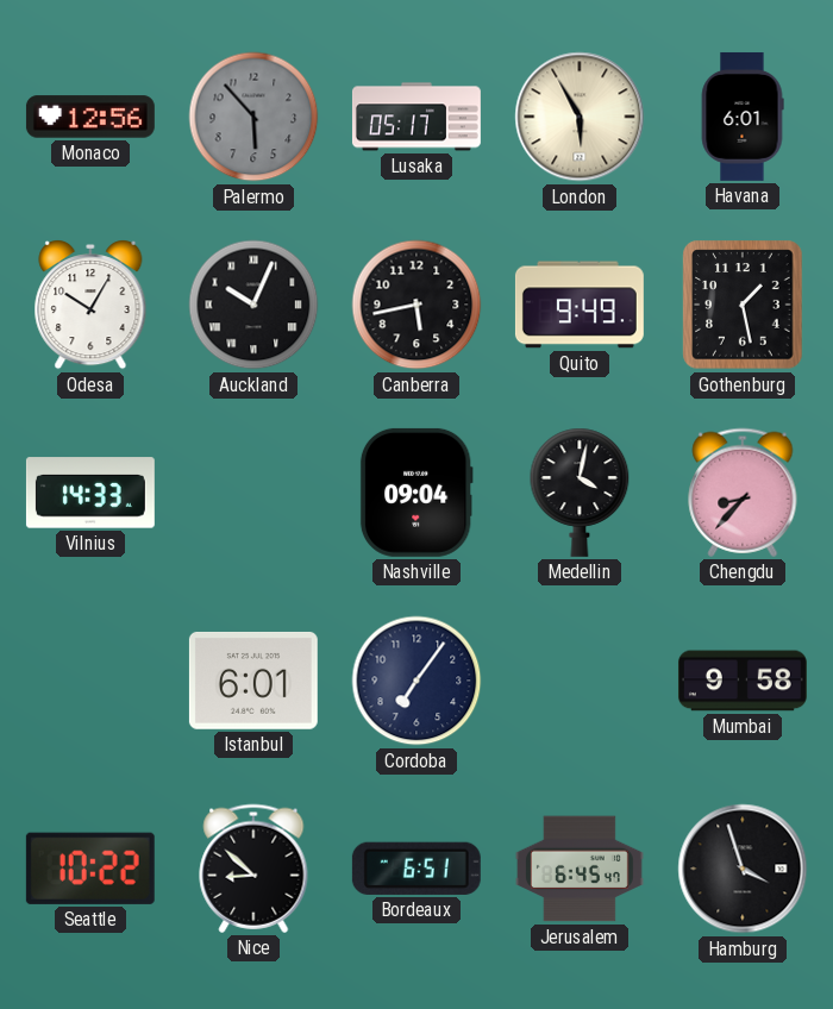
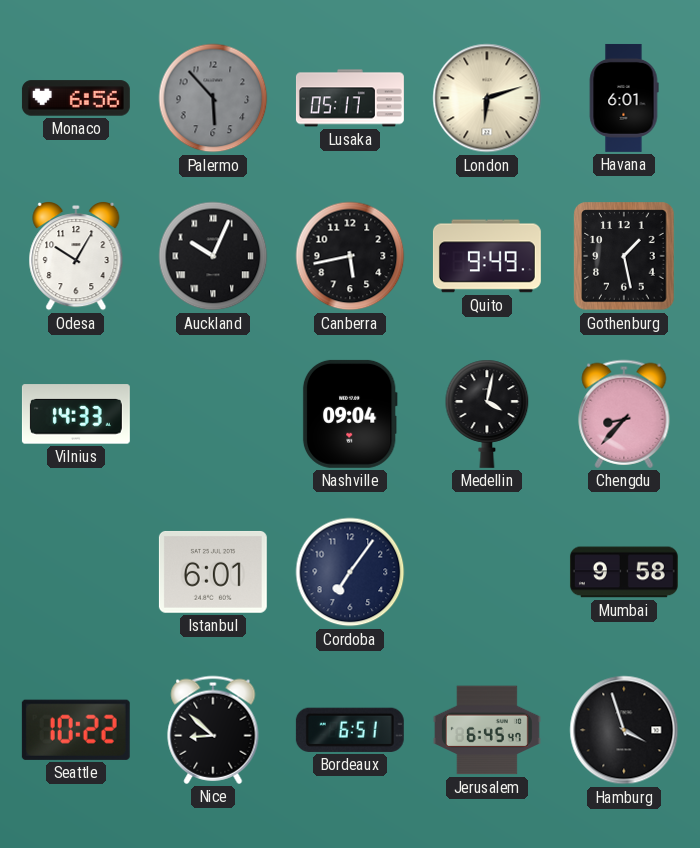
Monaco: 12:56 -> 6:56
London: 5:55 -> 6:12
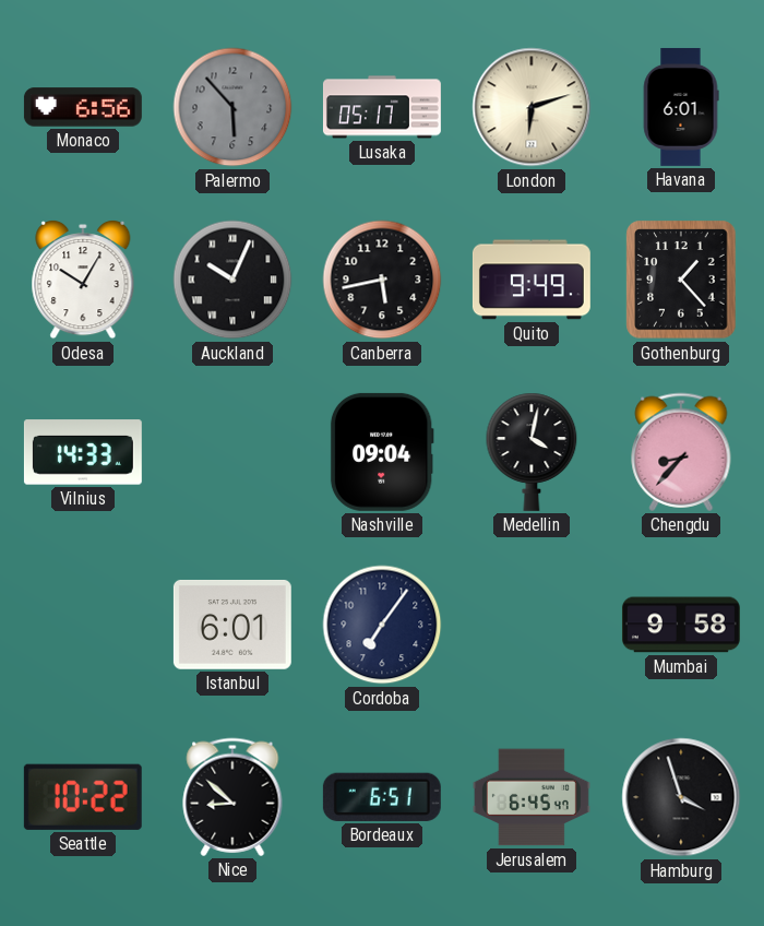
Gothenburg: 1:28 -> 1:23
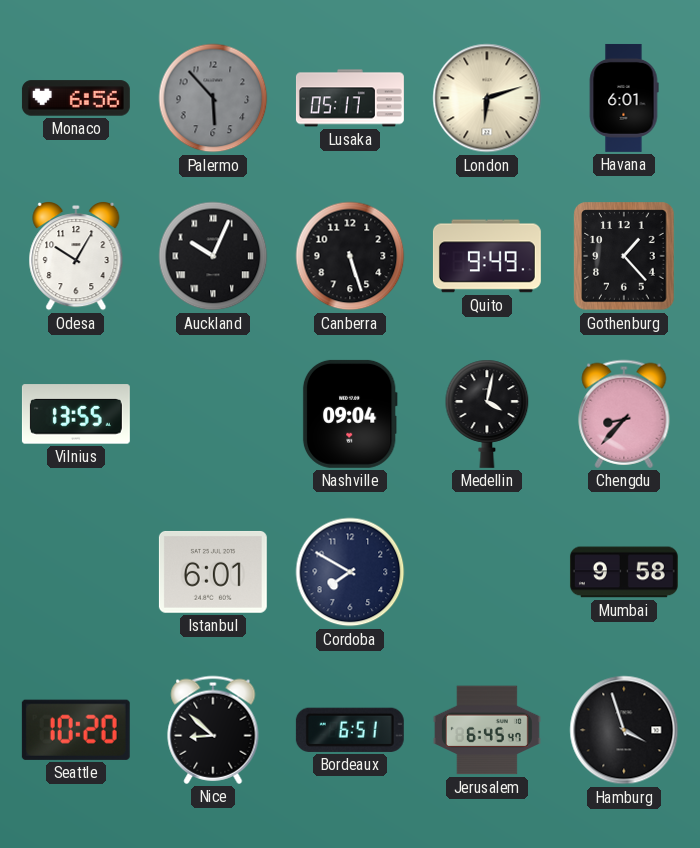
Canberra: 5:43 -> 5:27
Vilnius: 14:33 -> 13:55
Cordoba: 7:06 -> 7:50
Seattle: 10:22 -> 10:20
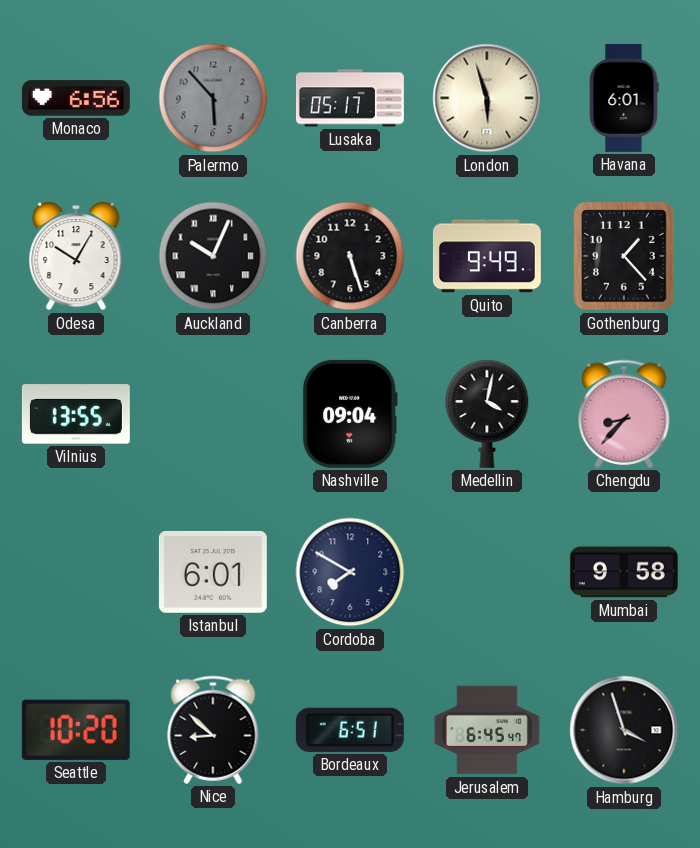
London: 6:12 -> 5:57
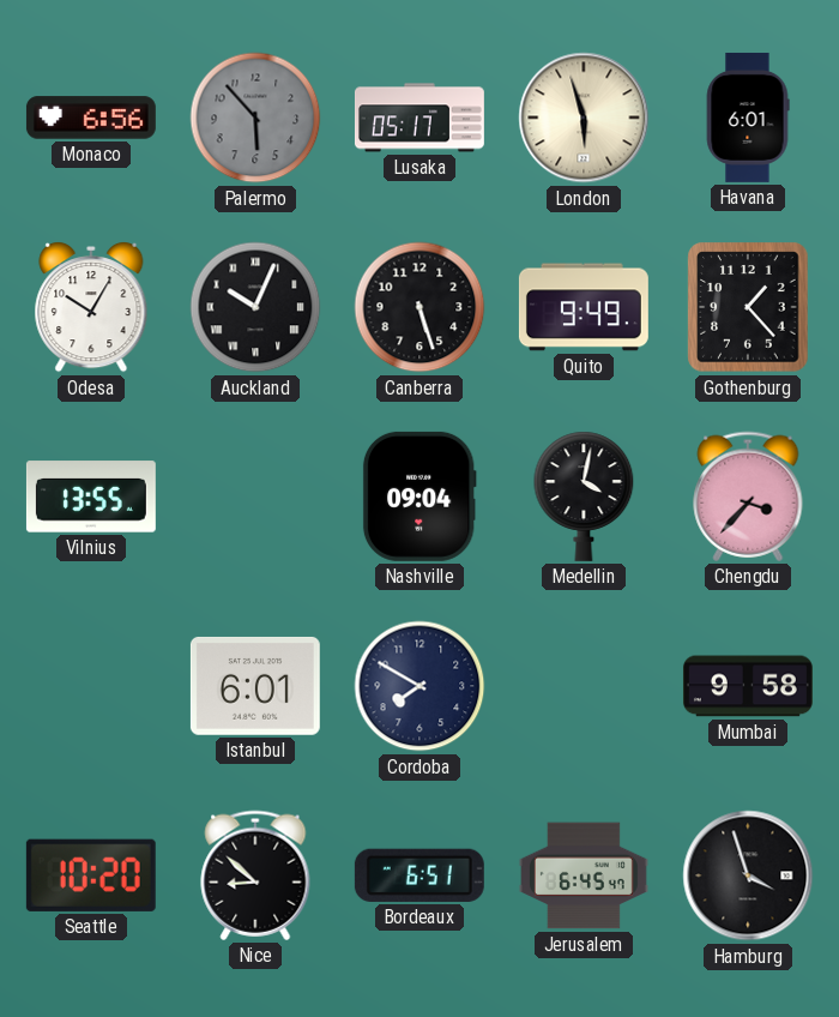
Chengdu: 8:37 -> 3:37
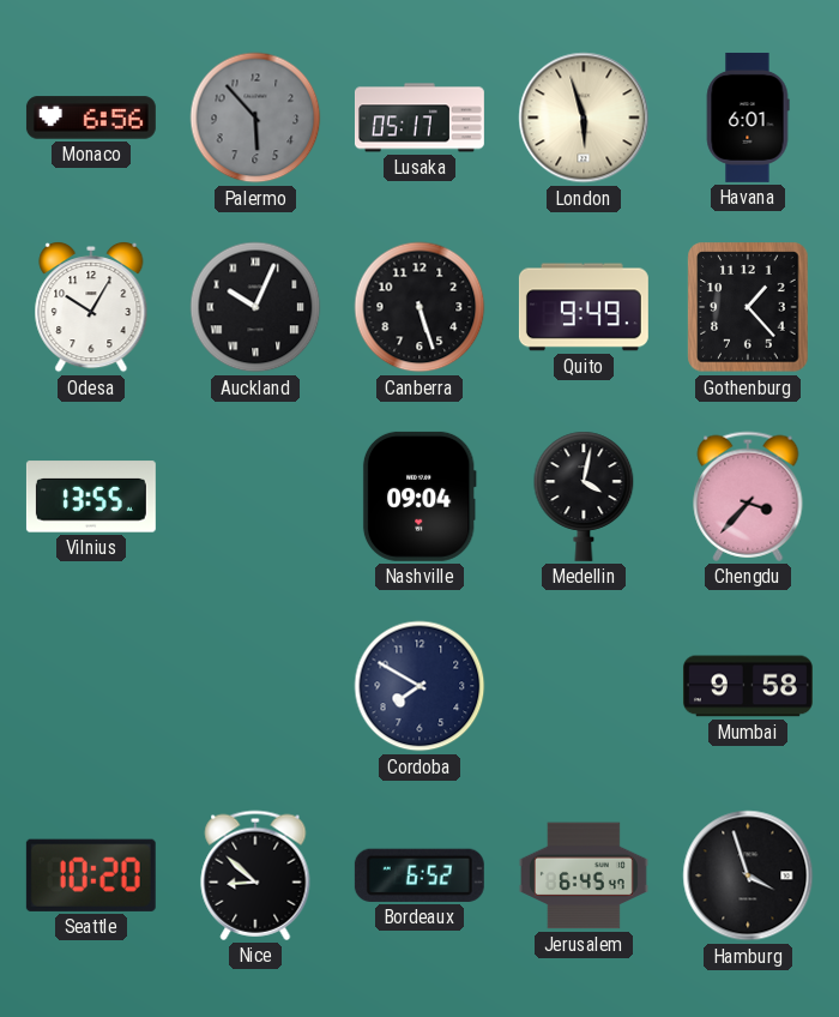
Istanbul: 6:01 -> none
Bordeaux: 6:51 -> 6:52
